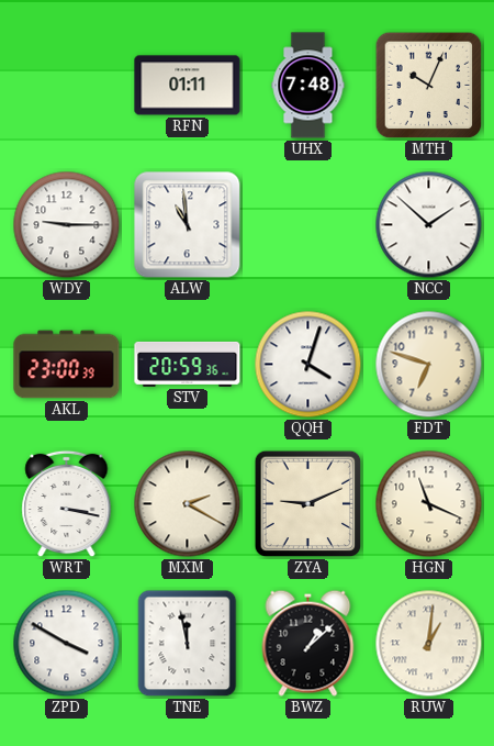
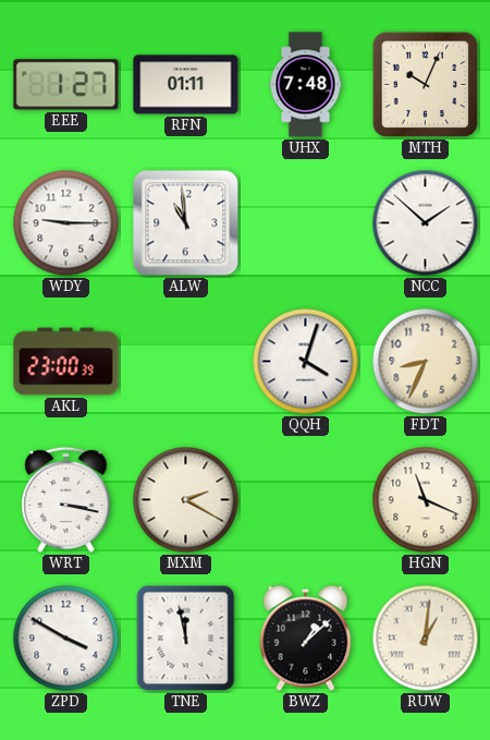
EEE: none -> 1:27
STV: 20:59 -> none
FDT: 6:48 -> 8:34
ZYA: 9:11 -> none
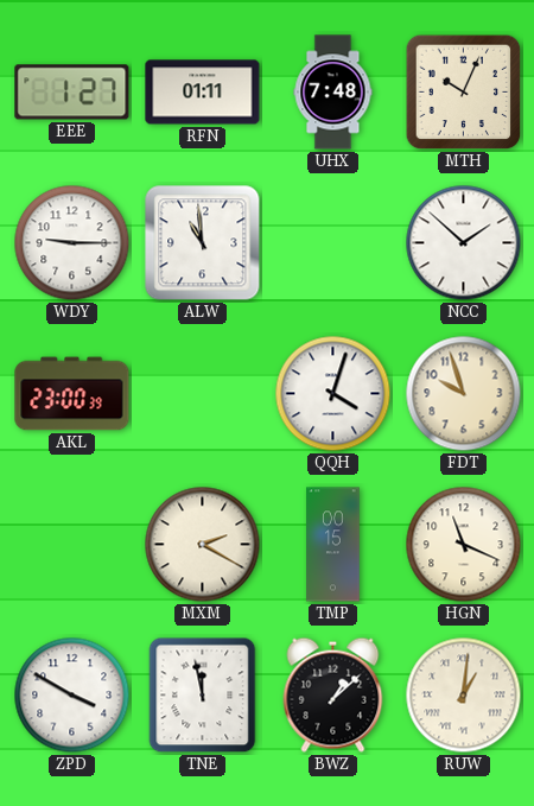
FDT: 8:34 -> 9:57
WRT: 3:17 -> none
TMP: none -> 00:15
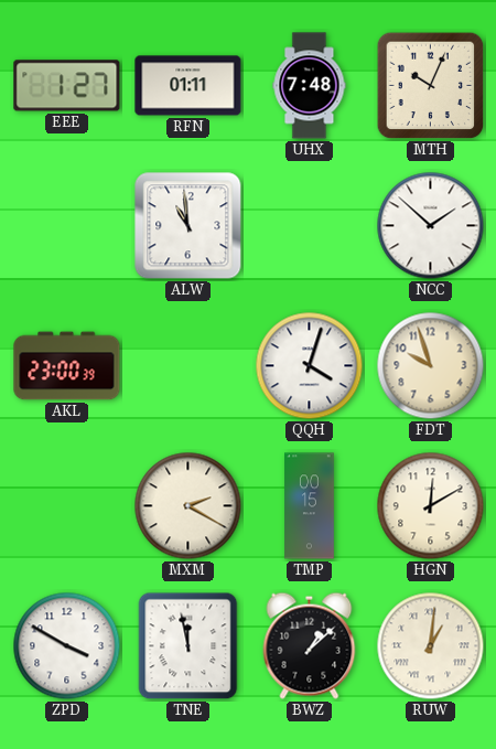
WDY: 9:15 -> none
HGN: 11:19 -> 12:10
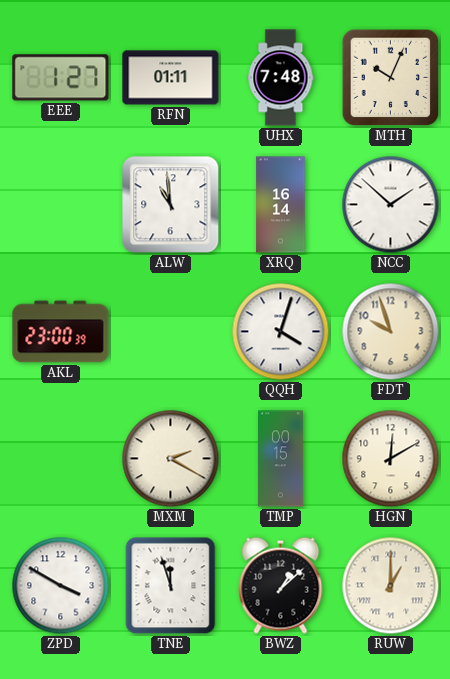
XRQ: none -> 16:14
TNE: 11:58 -> 11:57
RUW: 1:01 -> 1:00
